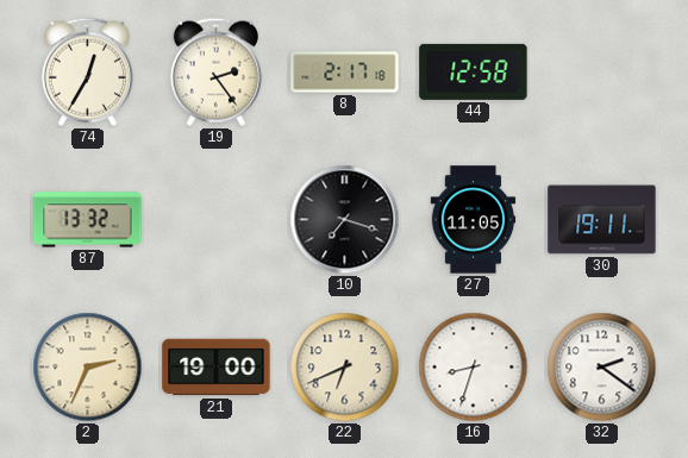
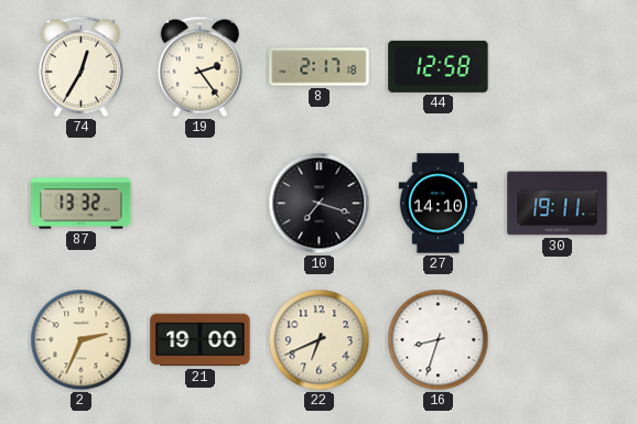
27: 11:05 -> 14:10
32: 2:21 -> none
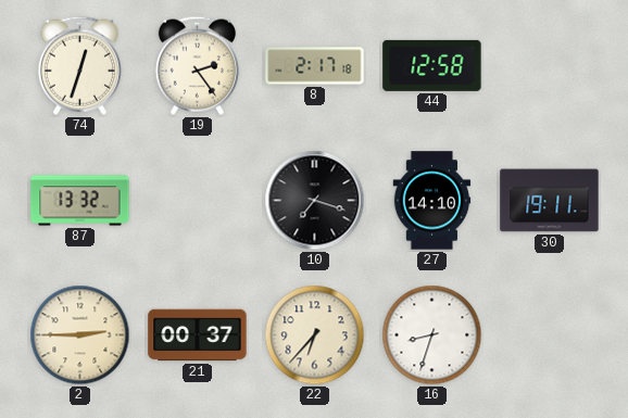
74: 12:35 -> 12:33
2: 2:34 -> 2:45
21: 19:00 -> 00:37
22: 6:41 -> 6:37
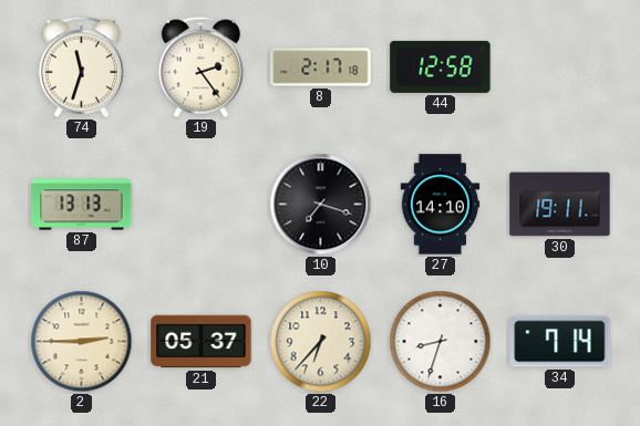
74: 12:33 -> 11:33
87: 13:32 -> 13:13
21: 00:37 -> 05:37
34: none -> 7:14
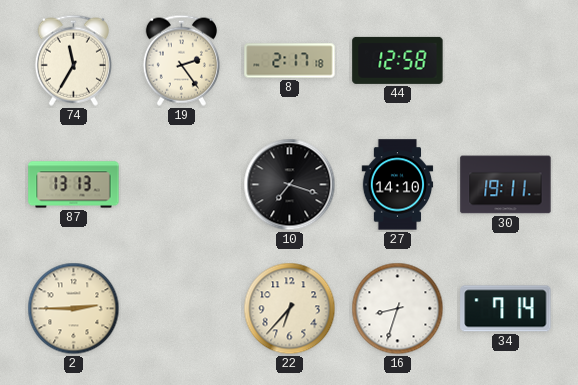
74: 11:33 -> 11:35
21: 05:37 -> none
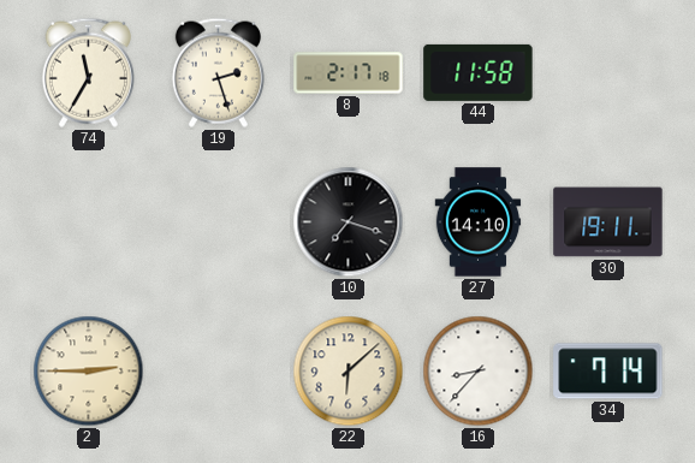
19: 2:24 -> 2:27
44: 12:58 -> 11:58
87: 13:13 -> none
22: 6:37 -> 6:08
16: 8:33 -> 8:37
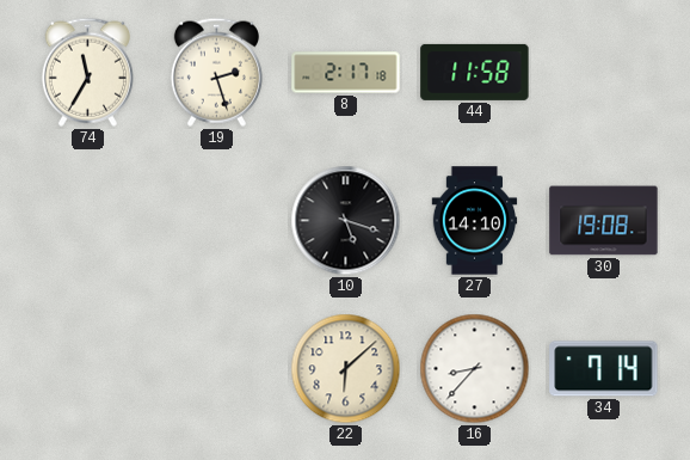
10: 7:18 -> 5:18
30: 19:11 -> 19:08
2: 2:45 -> none
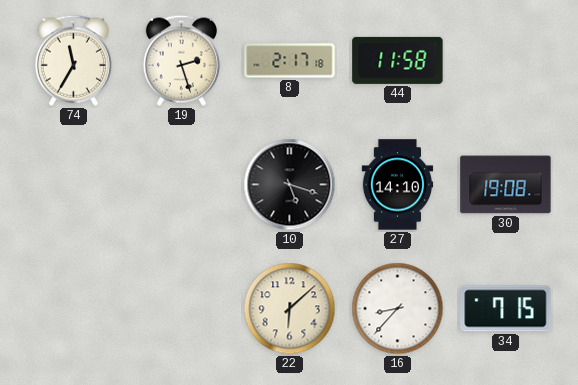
34: 7:14 -> 7:15
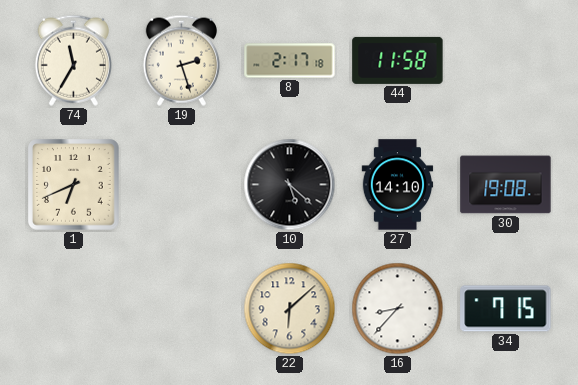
1: none -> 6:41
10: 5:18 -> 5:22
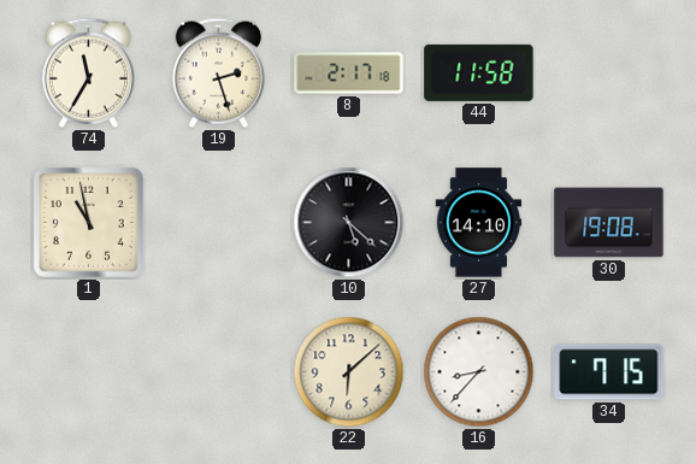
1: 6:41 -> 10:58
